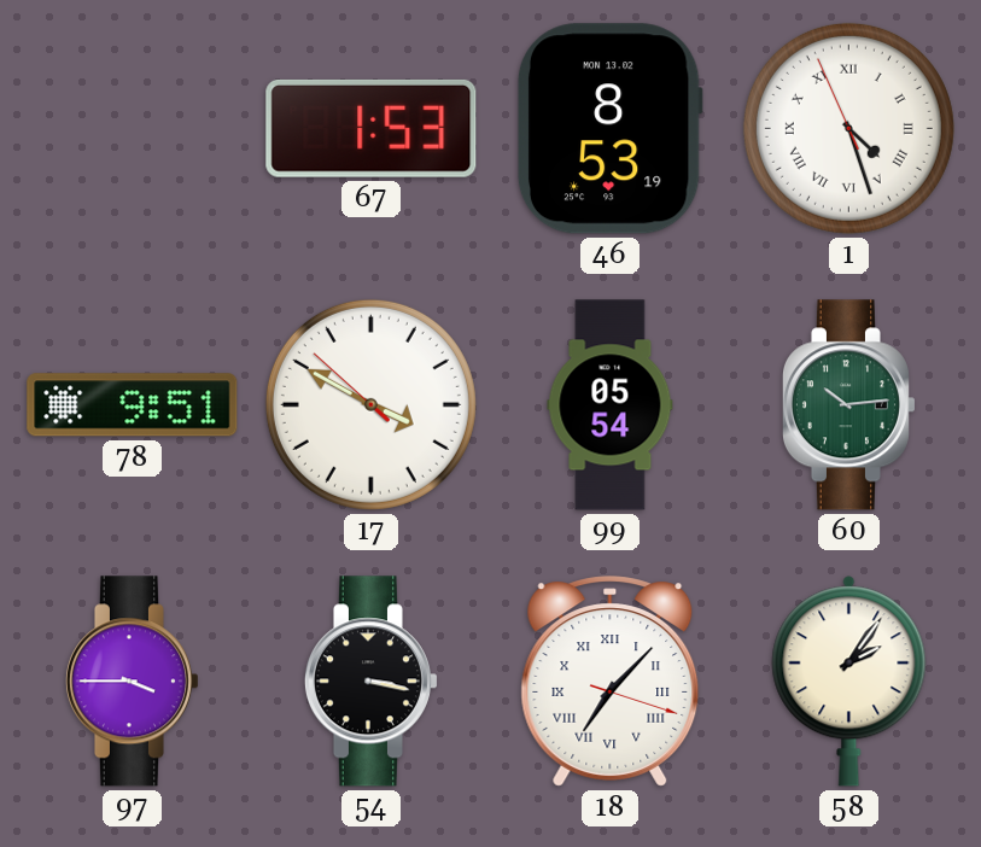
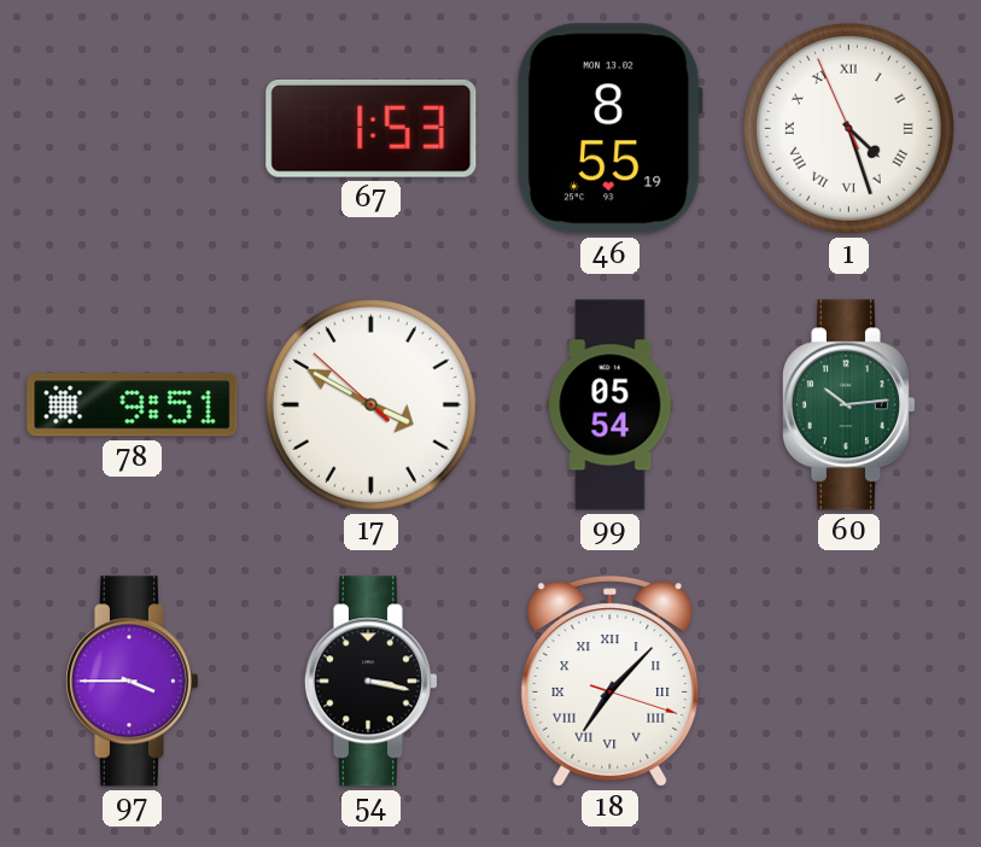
46: 8:53 -> 8:55
58: 2:06 -> none
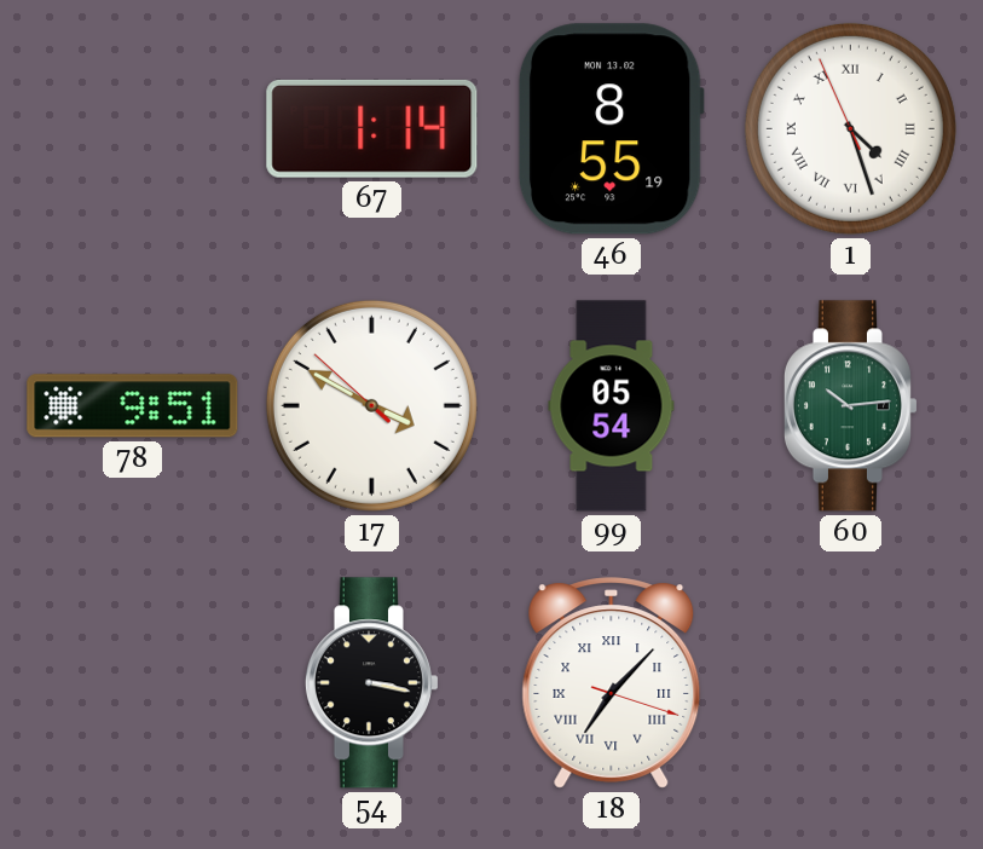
67: 1:53 -> 1:14
97: 3:45 -> none
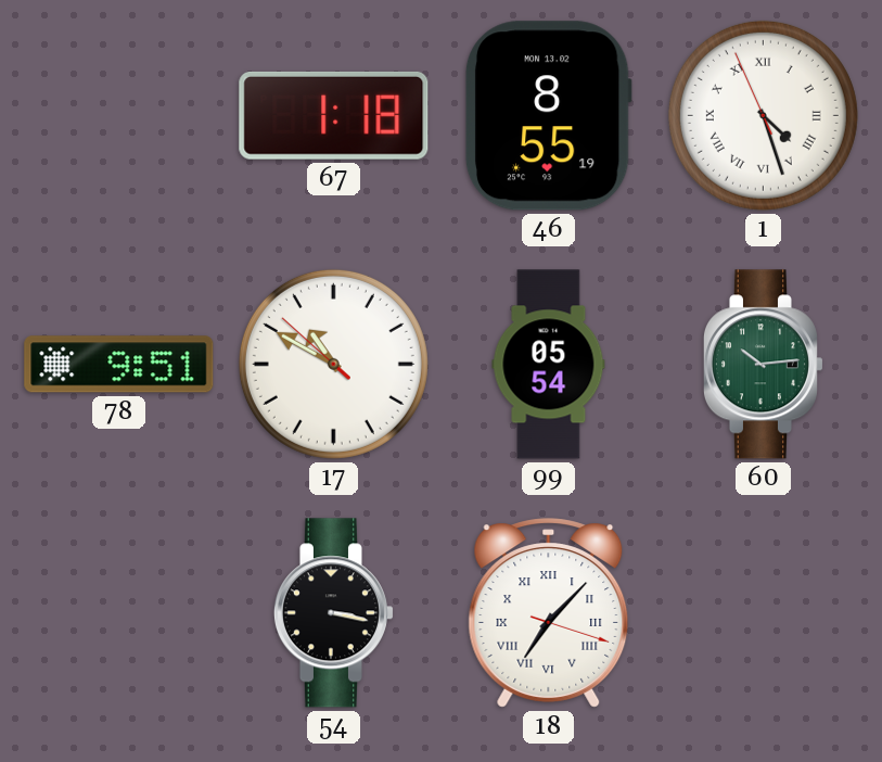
67: 1:14 -> 1:18
17: 3:49 -> 10:49
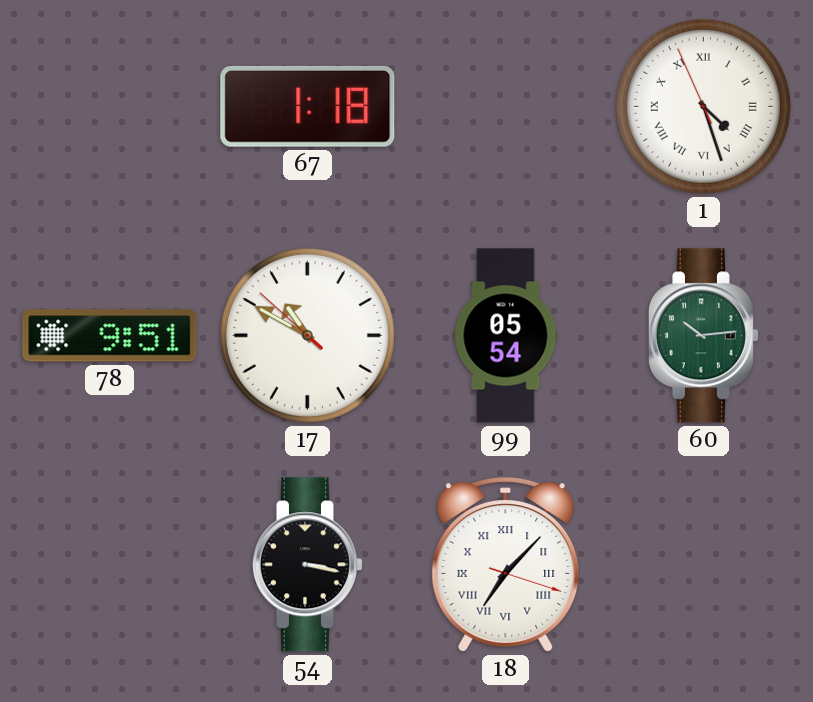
46: 8:55 -> none
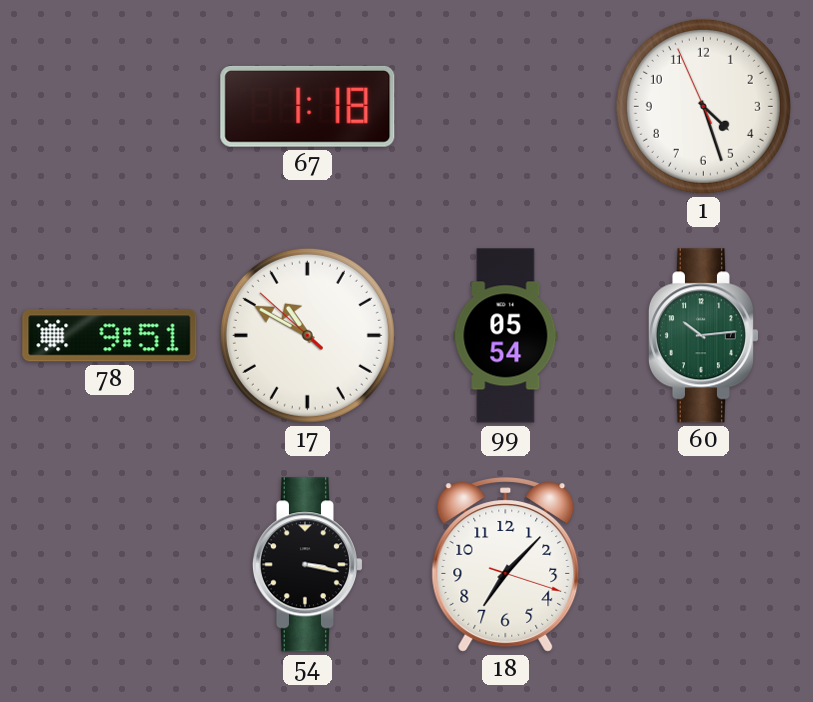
1 numerals: Roman -> Arabic
18 numerals: Roman -> Arabic
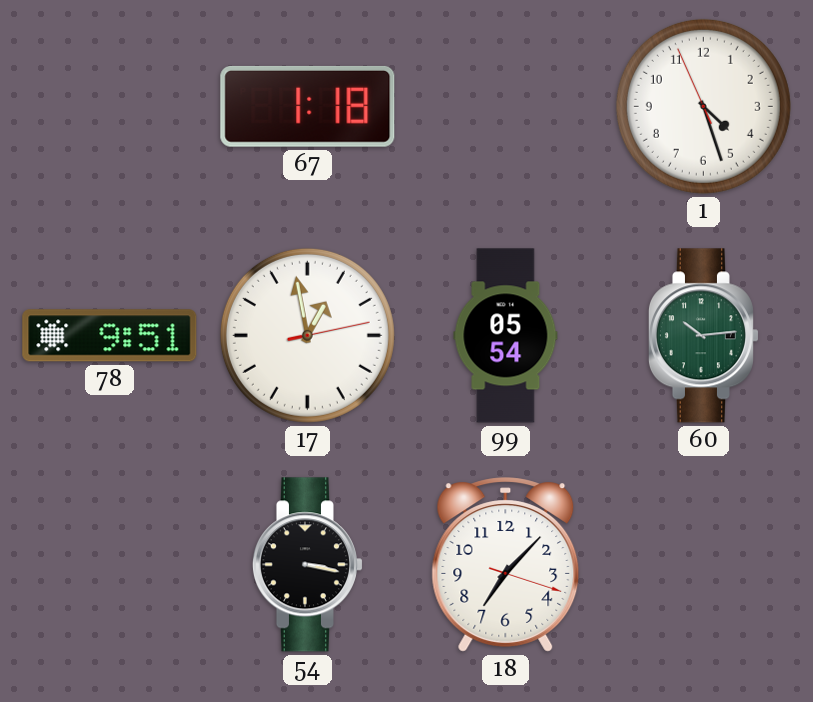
17: 10:49 -> 12:58
